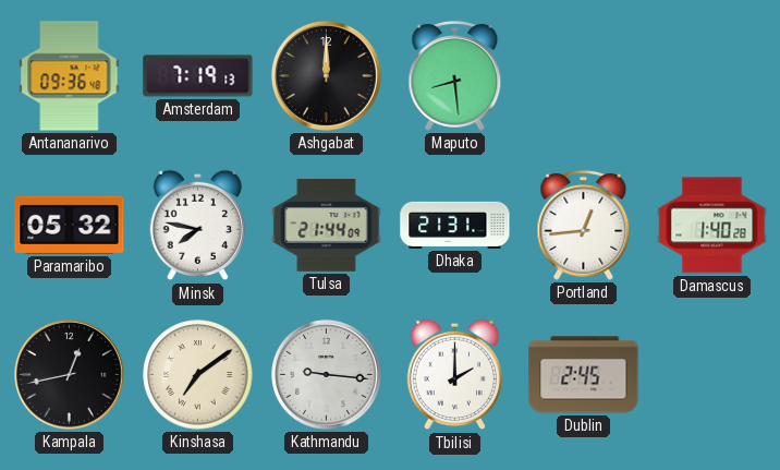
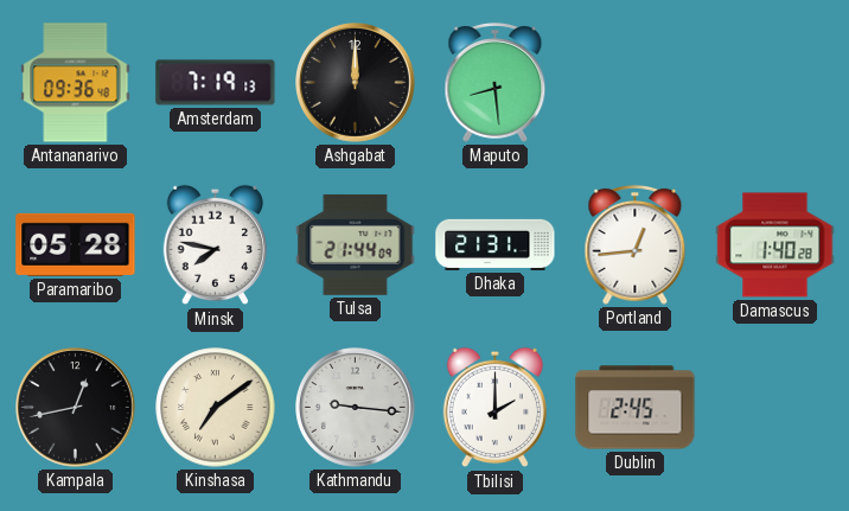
Paramaribo: 05:32 -> 05:28
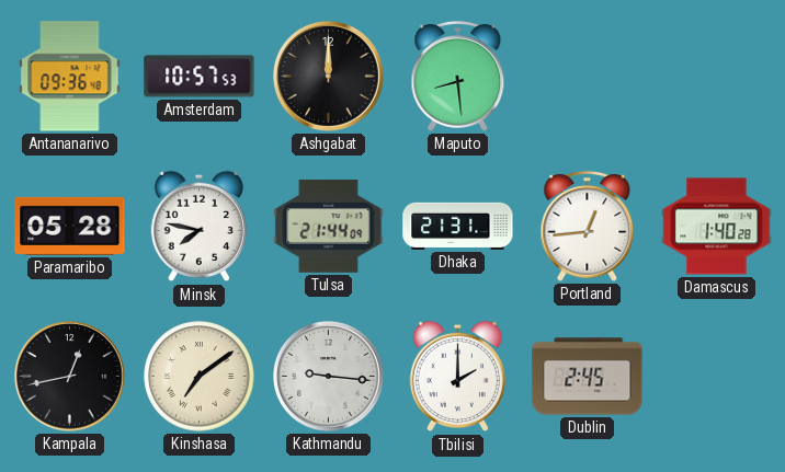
Amsterdam: 7:19 -> 10:57
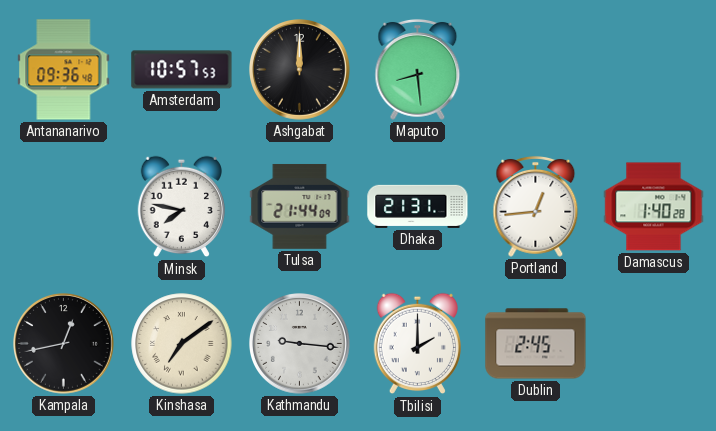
Paramaribo: 05:28 -> none
